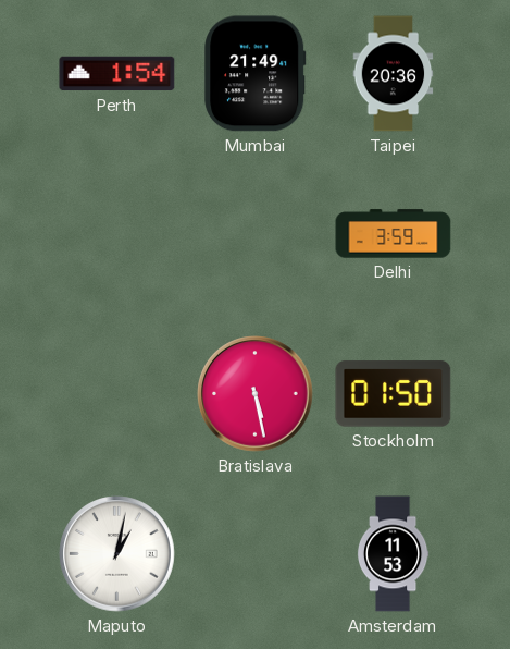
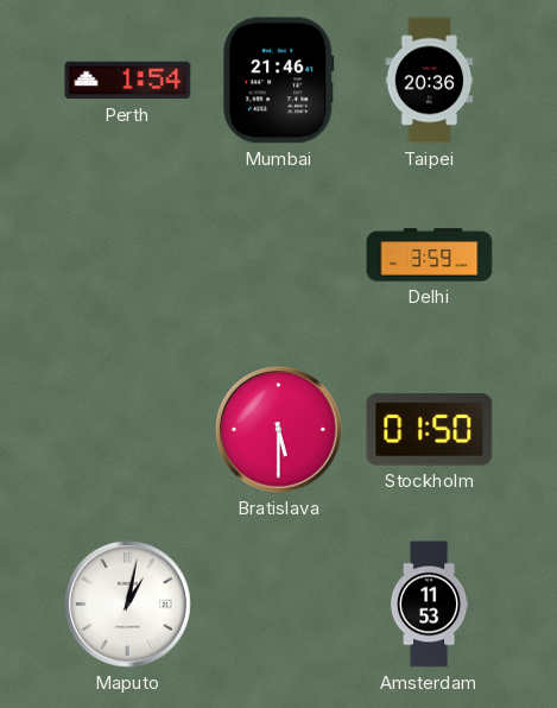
Mumbai: 21:49 -> 21:46
Bratislava: 5:28 -> 5:30
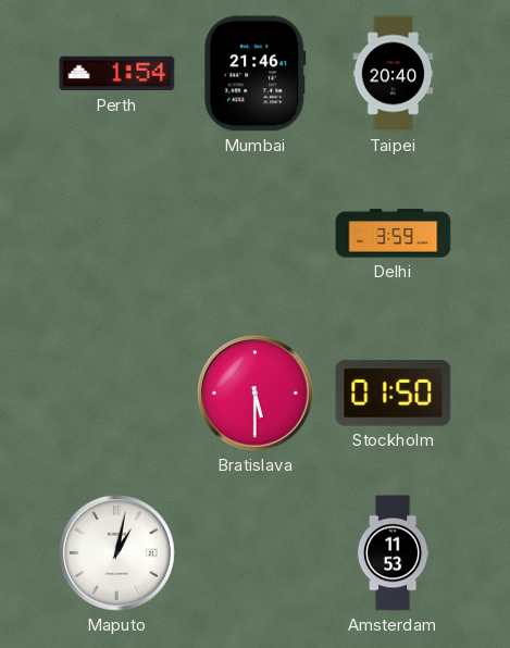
Taipei: 20:36 -> 20:40
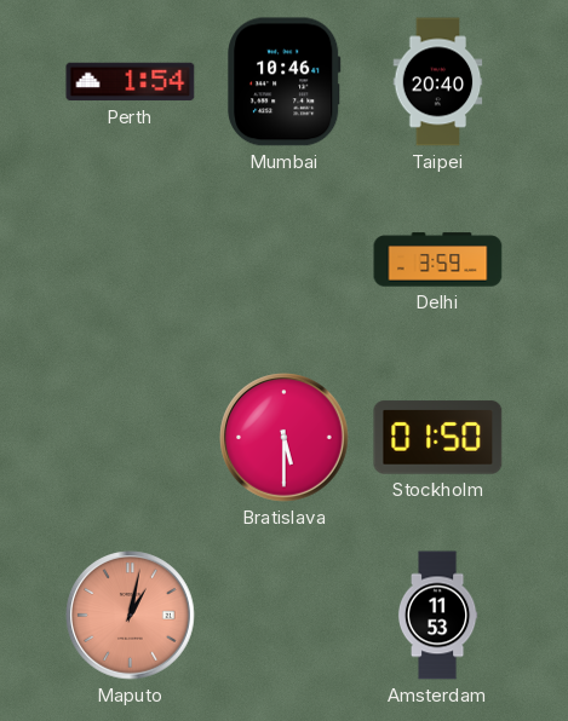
Mumbai: 21:46 -> 10:46
Maputo dial: white -> salmon
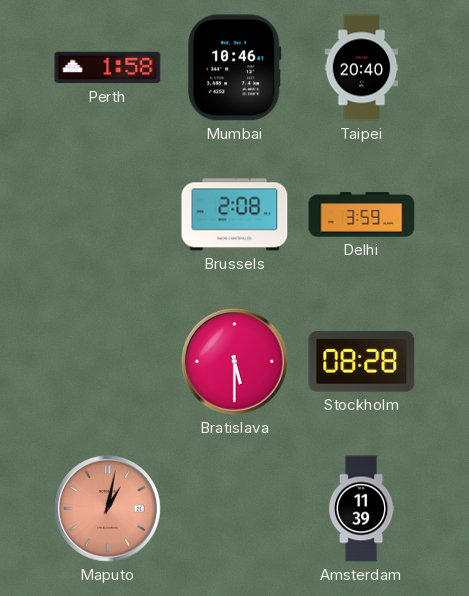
Perth: 1:54 -> 1:58
Brussels: none -> 2:08
Stockholm: 01:50 -> 08:28
Amsterdam: 11:53 -> 11:39
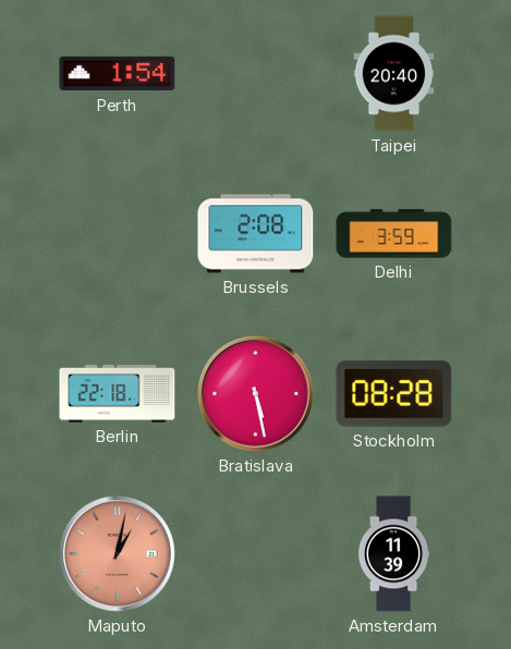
Perth: 1:58 -> 1:54
Mumbai: 10:46 -> none
Berlin: none -> 22:18
Bratislava: 5:30 -> 5:28
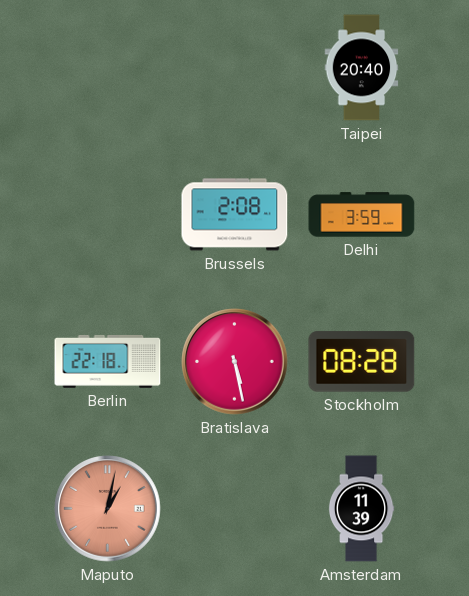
Perth: 1:54 -> none
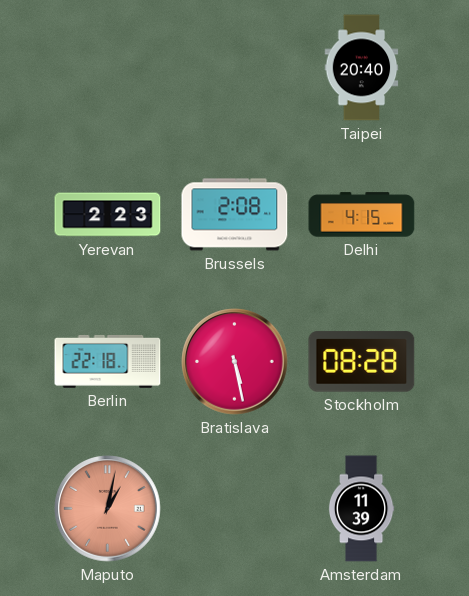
Yerevan: none -> 2:23
Delhi: 3:59 -> 4:15
